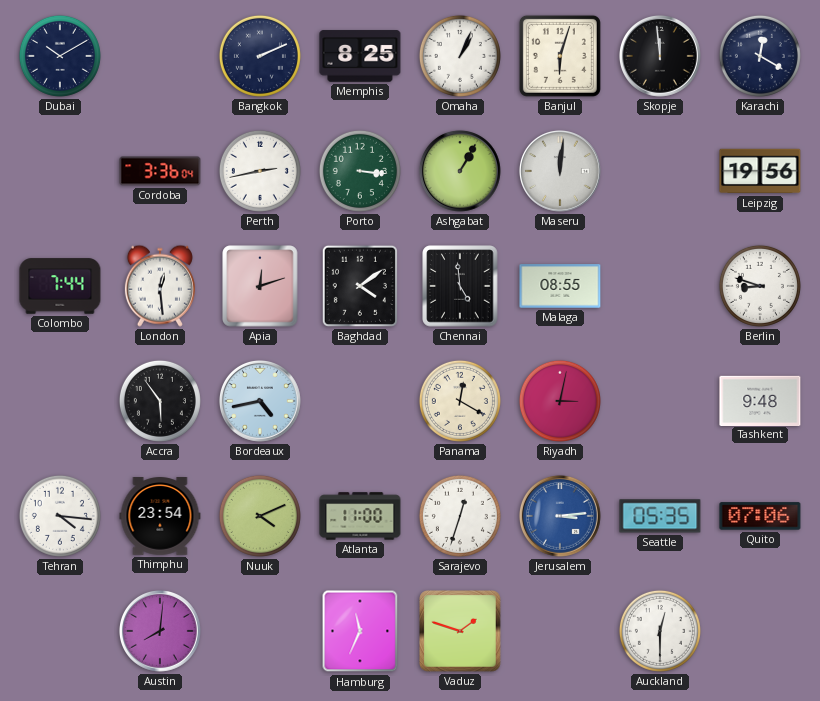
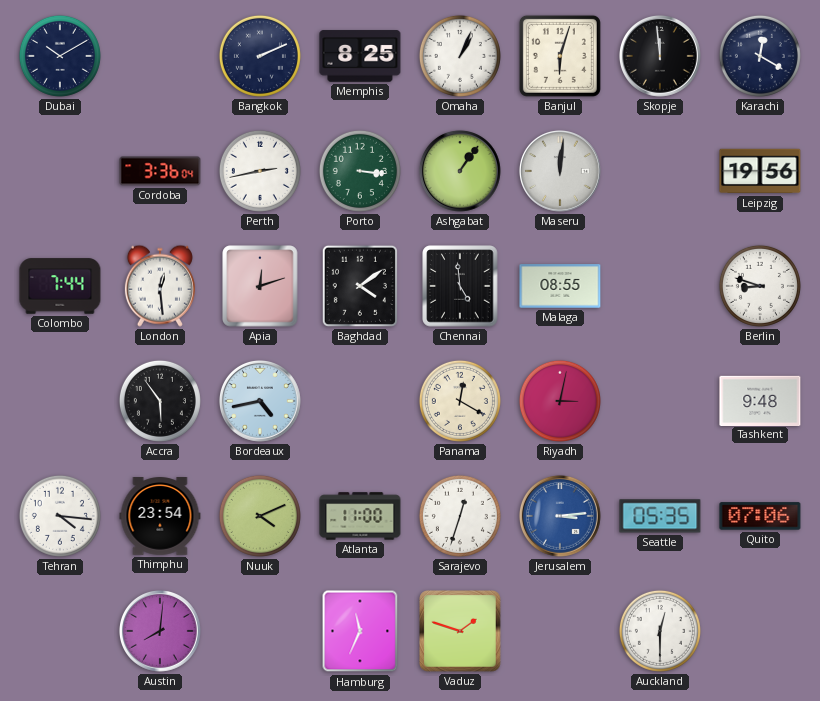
Ashgabat: 1:05 -> 1:06
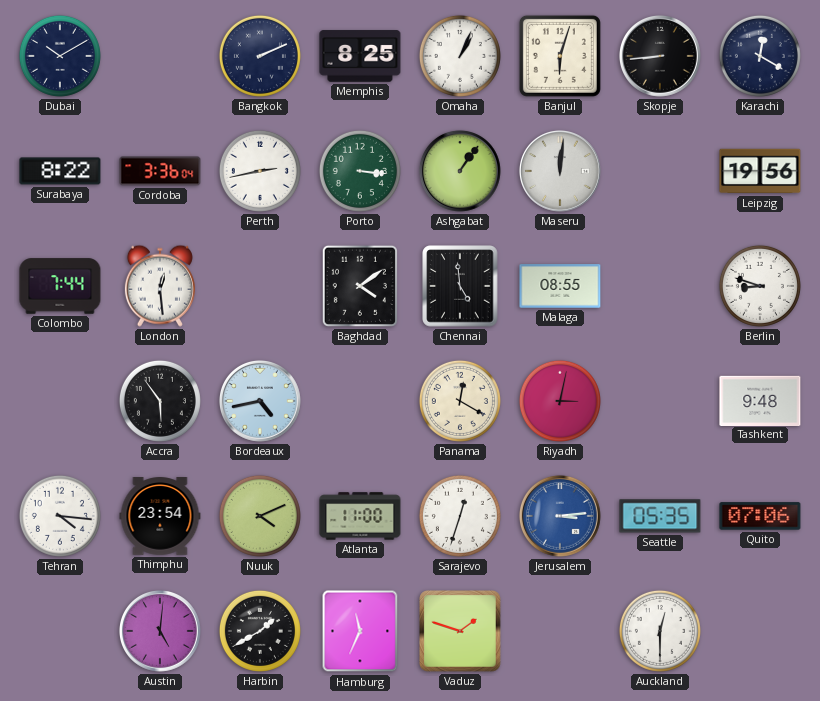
Skopje: 11:59 -> 8:44
Surabaya: none -> 8:22
Apia: 12:12 -> none
Austin: 8:01 -> 5:01
Harbin: none -> 1:40
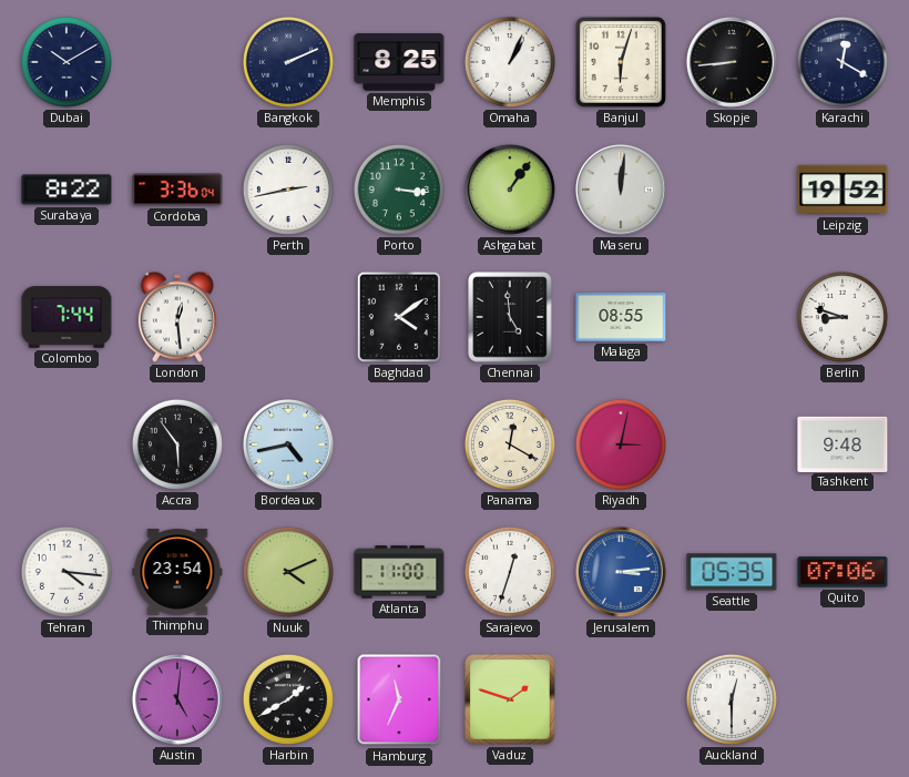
Leipzig: 19:56 -> 19:52
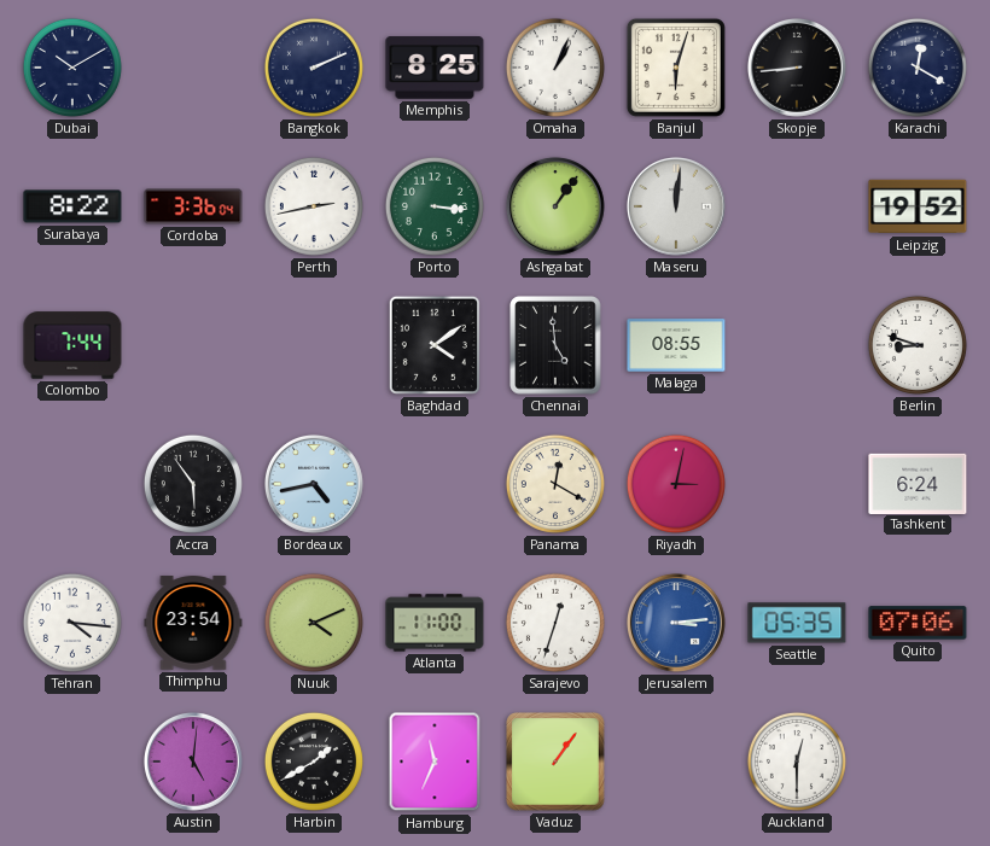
London: 12:29 -> none
Tashkent: 9:48 -> 6:24
Vaduz: 1:48 -> 1:06
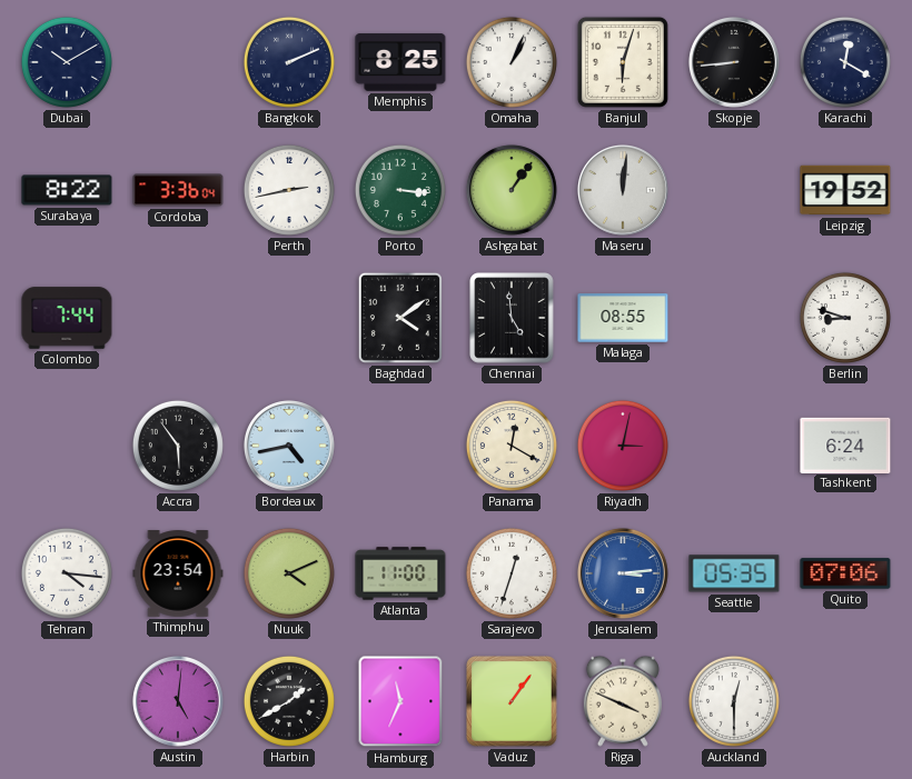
Riga: none -> 3:49
